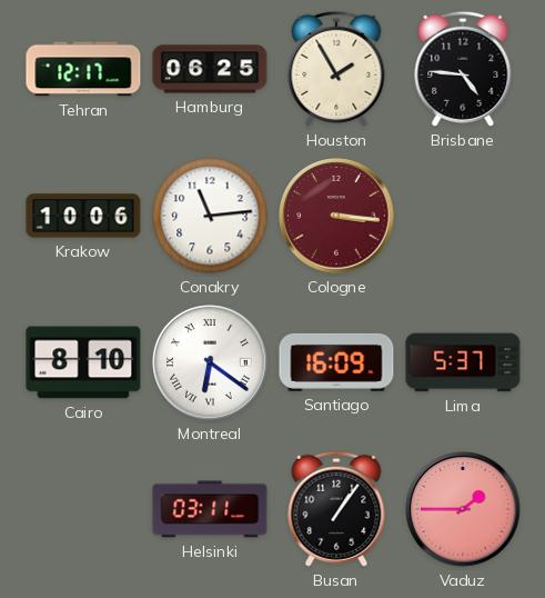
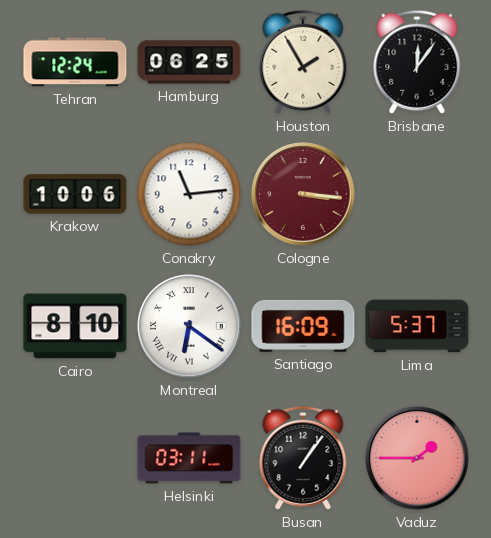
Tehran: 12:17 -> 12:24
Brisbane: 4:46 -> 12:06
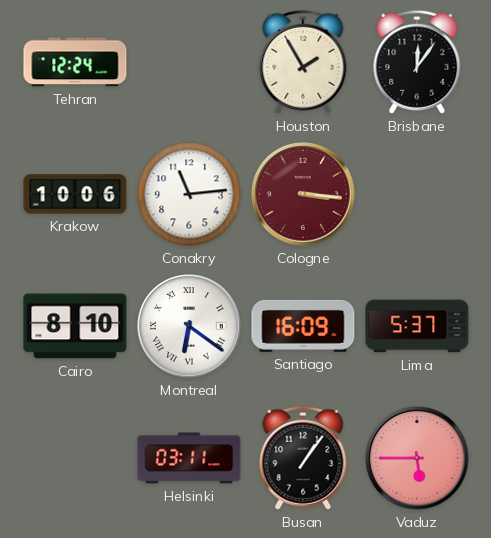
Hamburg: 06:25 -> none
Vaduz: 1:45 -> 5:45
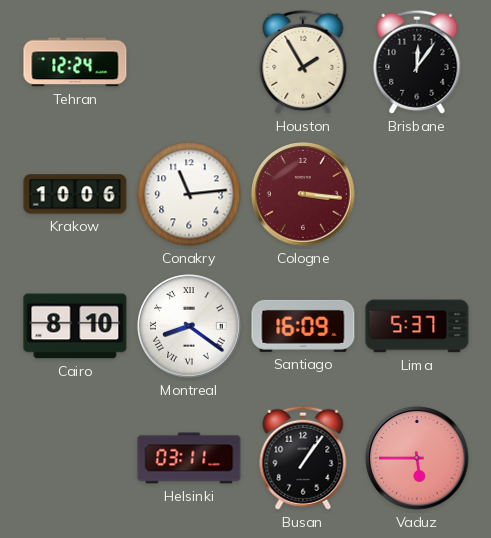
Montreal: 6:21 -> 8:21
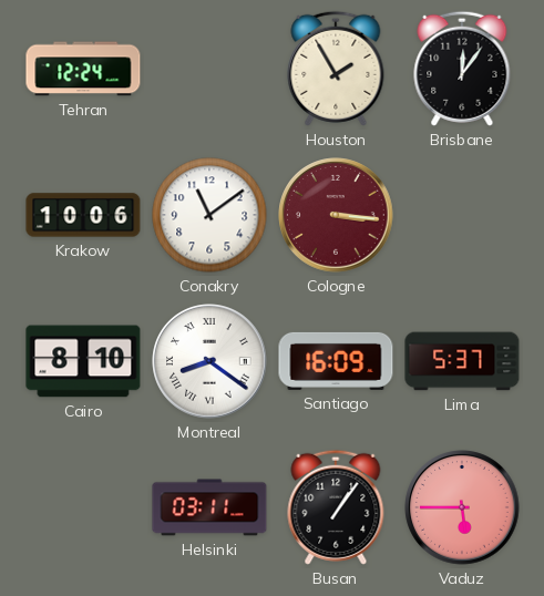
Conakry: 11:14 -> 11:09
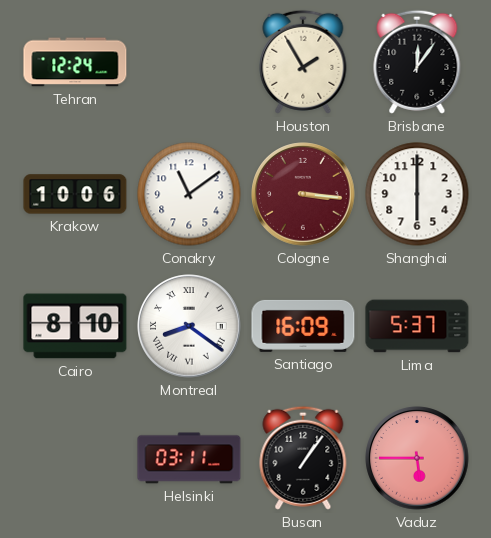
Shanghai: none -> 6:00
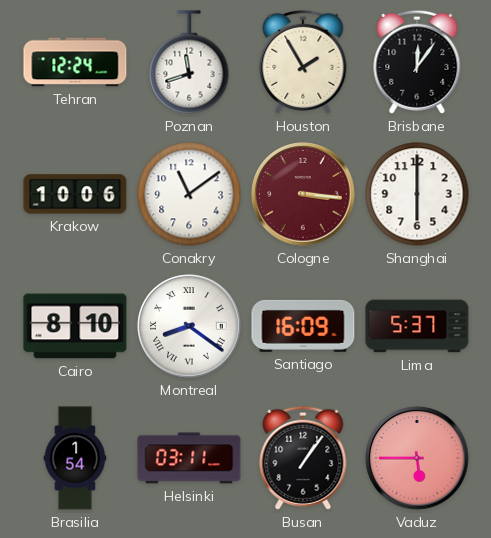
Poznan: none -> 11:42
Brasilia: none -> 1:54
